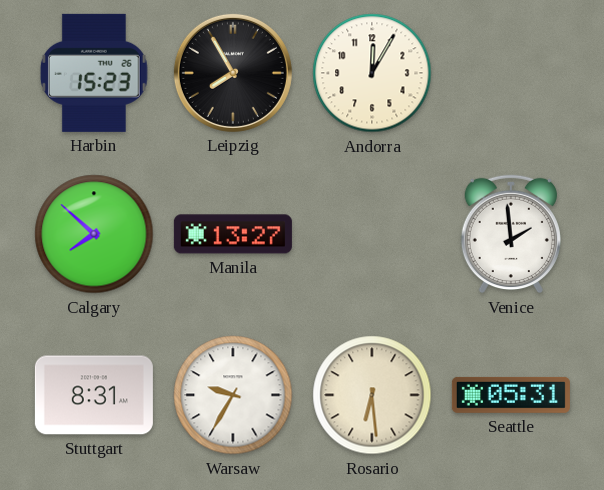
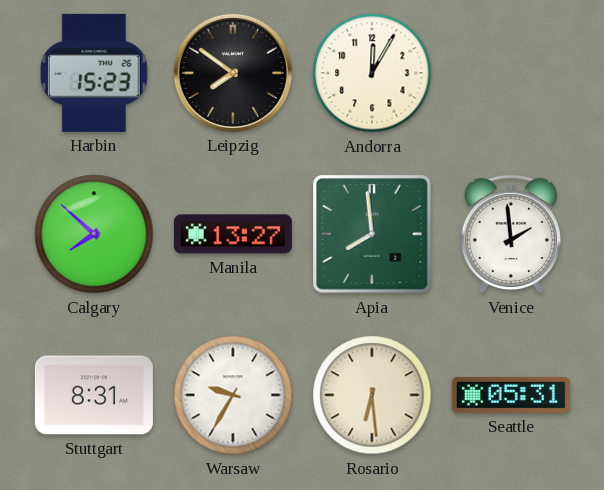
Leipzig: 7:55 -> 7:51
Apia: none -> 7:59
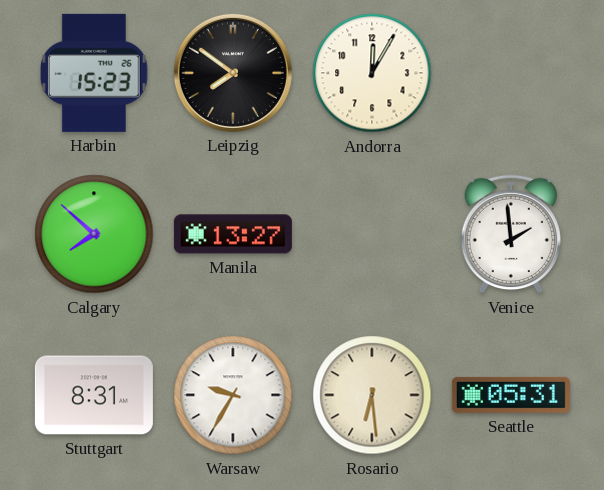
Apia: 7:59 -> none
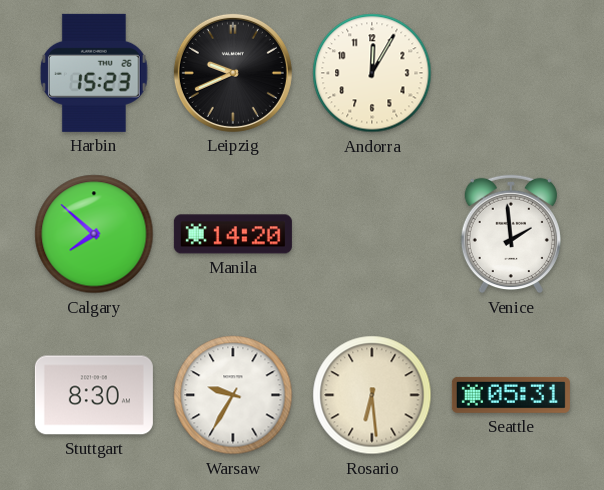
Leipzig: 7:51 -> 9:41
Manila: 13:27 -> 14:20
Stuttgart: 8:31 -> 8:30
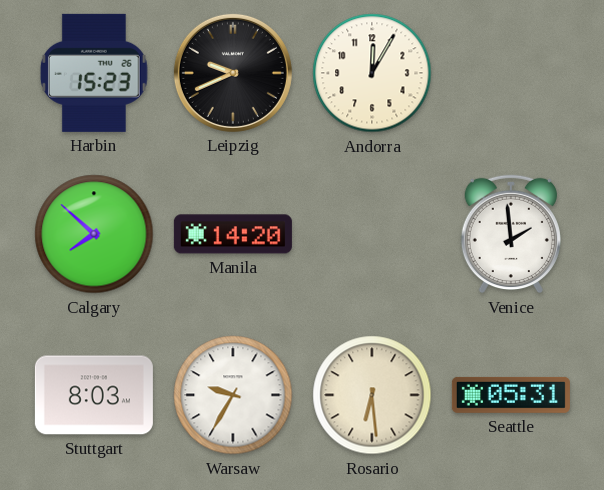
Stuttgart: 8:30 -> 8:03
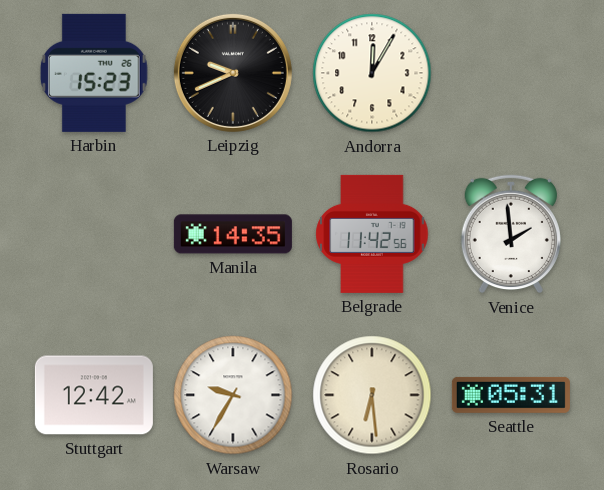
Calgary: 7:52 -> none
Manila: 14:20 -> 14:35
Belgrade: none -> 11:42
Stuttgart: 8:03 -> 12:42
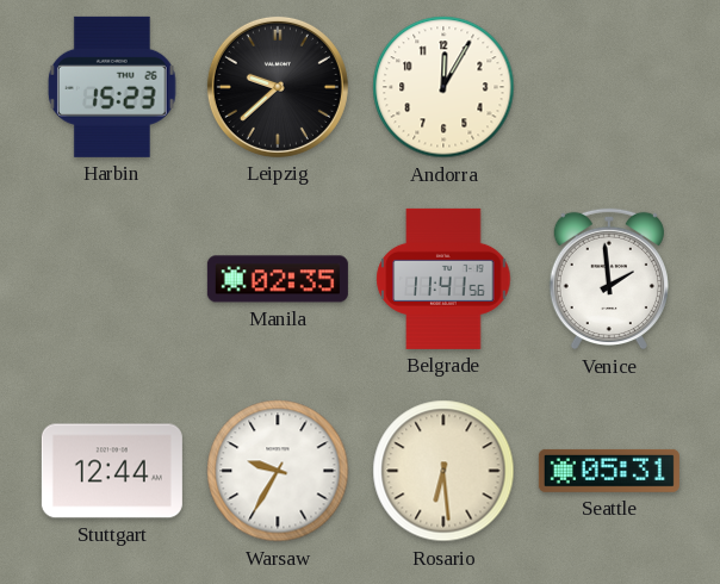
Leipzig: 9:41 -> 9:38
Manila: 14:35 -> 02:35
Belgrade: 11:42 -> 11:41
Stuttgart: 12:42 -> 12:44
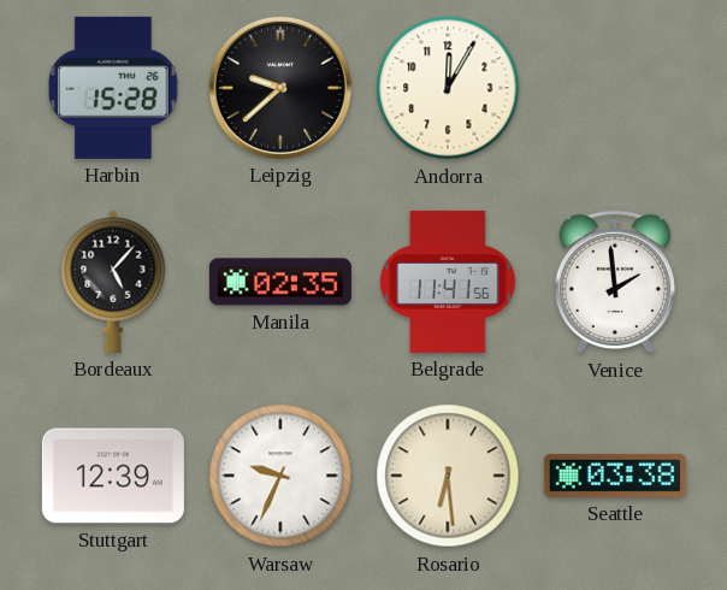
Harbin: 15:23 -> 15:28
Bordeaux: none -> 5:07
Stuttgart: 12:44 -> 12:39
Warsaw: 9:35 -> 9:34
Seattle: 05:31 -> 03:38
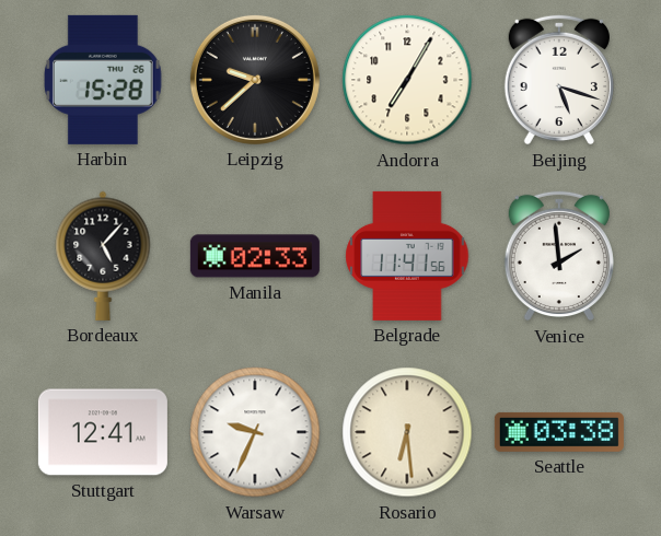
Andorra: 12:05 -> 7:05
Beijing: none -> 5:18
Manila: 02:35 -> 02:33
Stuttgart: 12:39 -> 12:41
